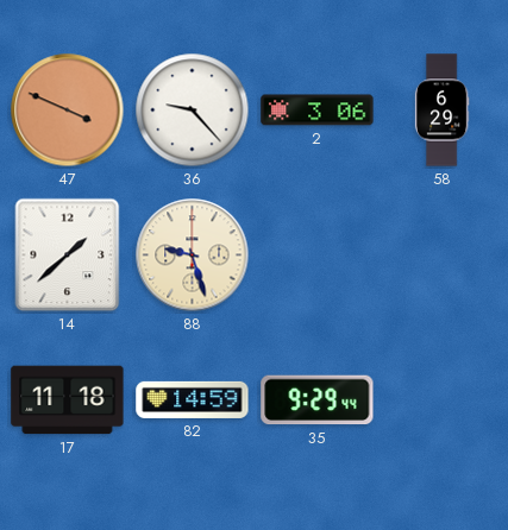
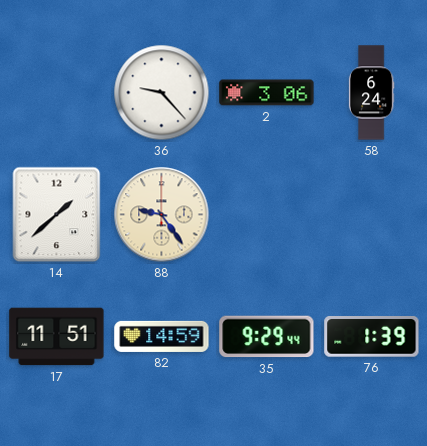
47: 3:49 -> none
58: 6:29 -> 6:24
88: 9:27 -> 9:24
17: 11:18 -> 11:51
76: none -> 1:39
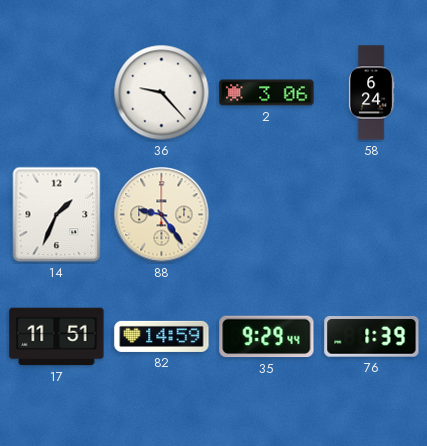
14: 1:38 -> 1:34
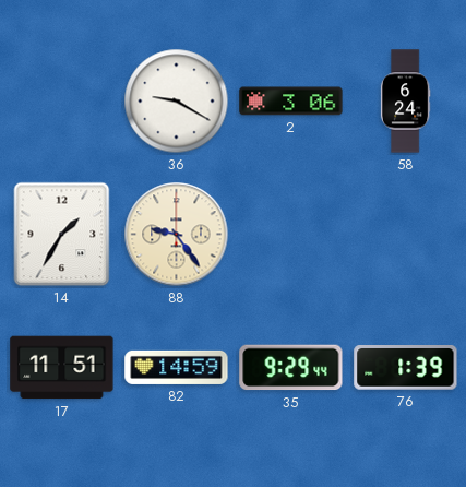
36: 9:23 -> 9:20
14: 1:34 -> 1:35
